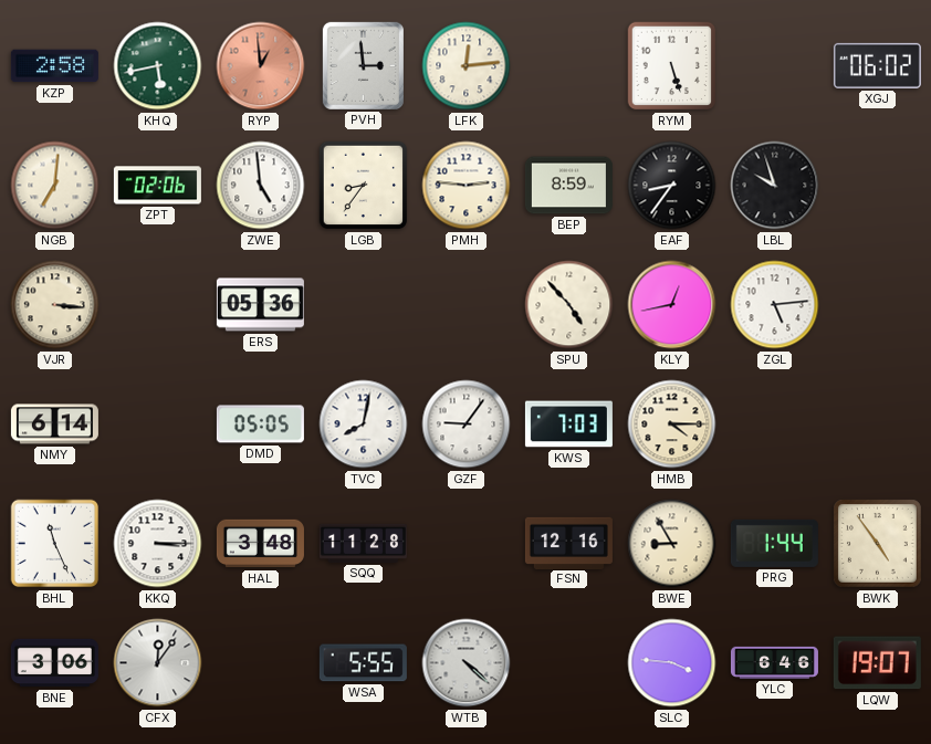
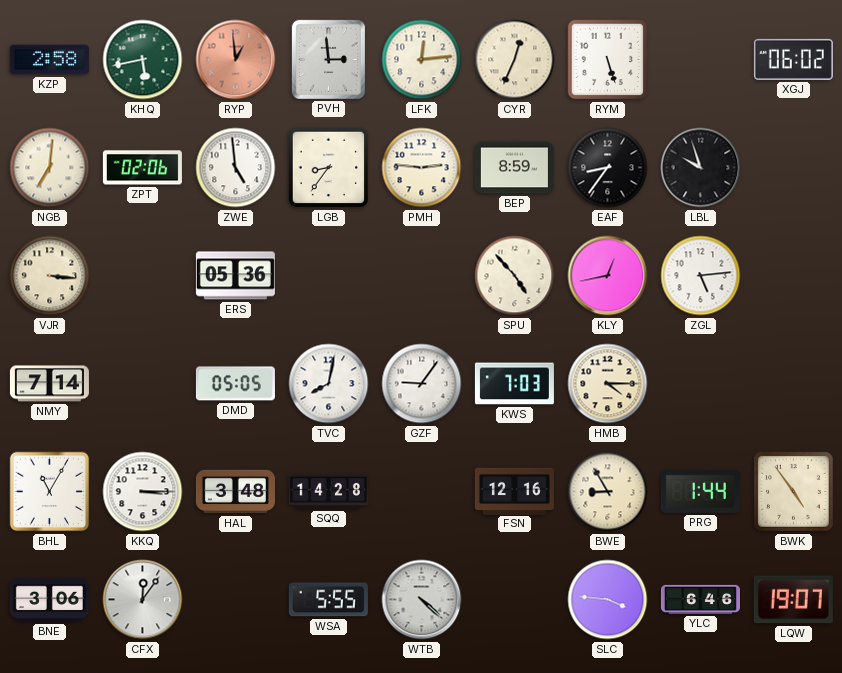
CYR: none -> 12:34
NMY: 6:14 -> 7:14
BHL: 11:26 -> 11:05
SQQ: 11:28 -> 14:28
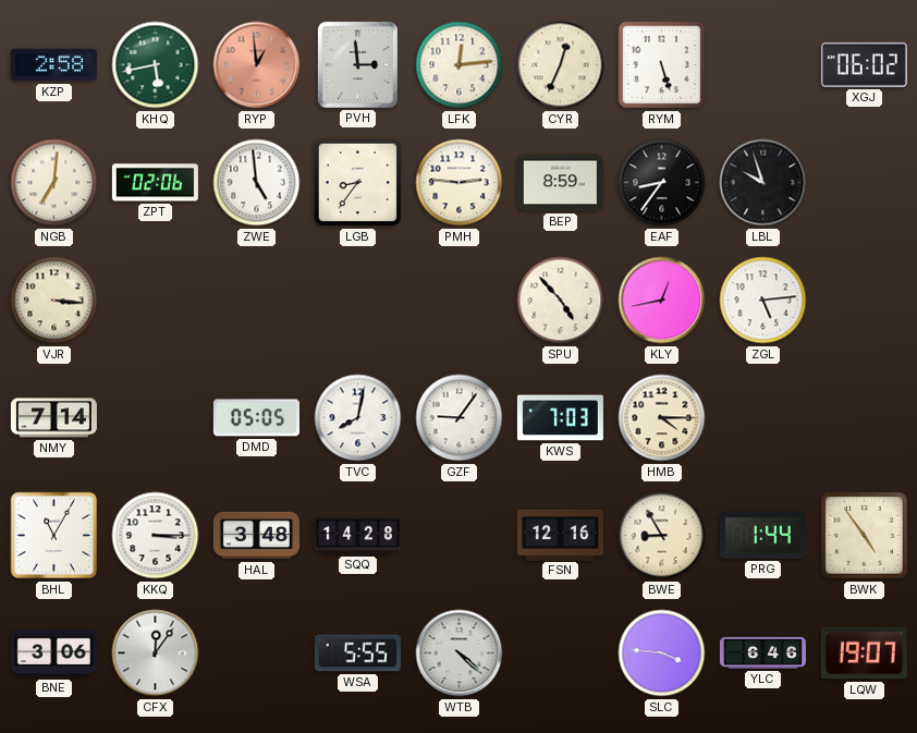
ERS: 05:36 -> none
